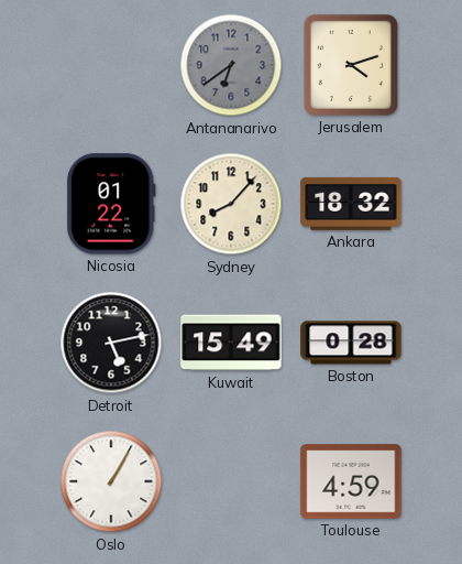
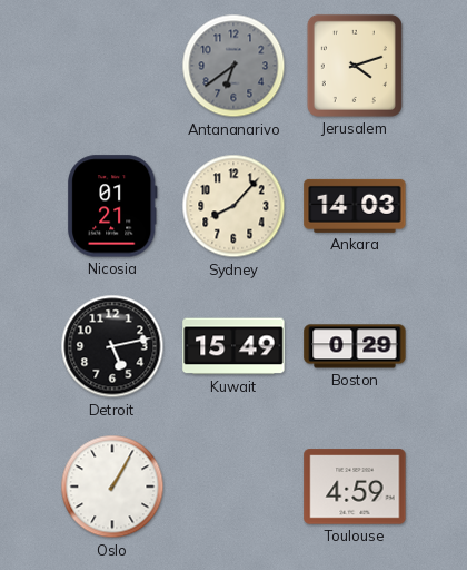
Nicosia: 01:22 -> 01:21
Ankara: 18:32 -> 14:03
Boston: 0:28 -> 0:29
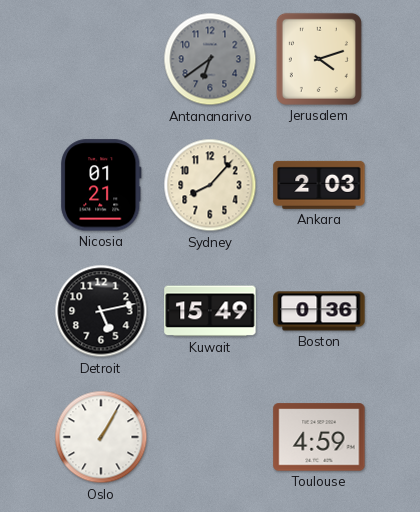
Ankara: 14:03 -> 2:03
Boston: 0:29 -> 0:36
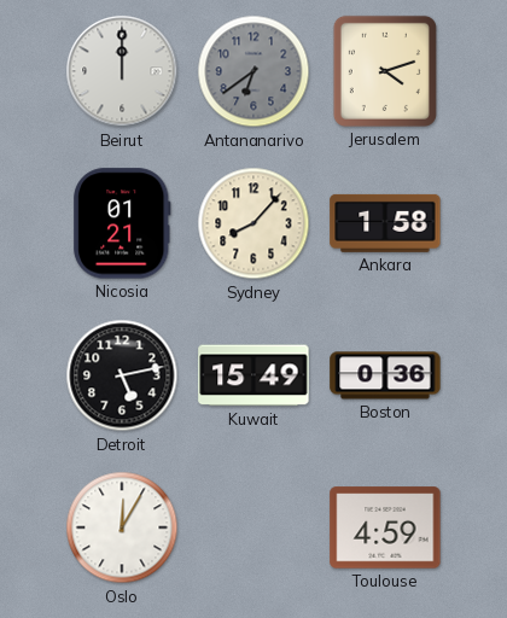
Beirut: none -> 12:00
Ankara: 2:03 -> 1:58
Oslo: 1:05 -> 12:05
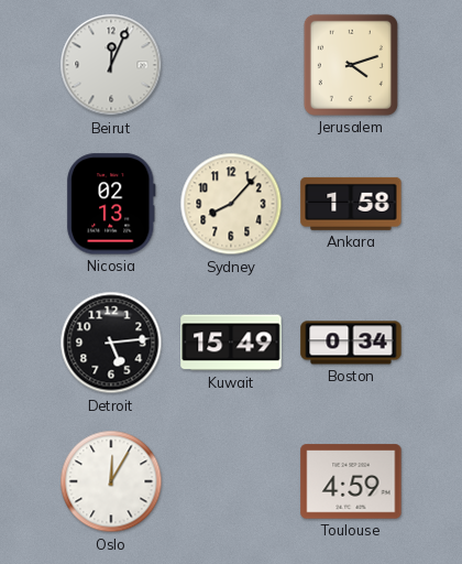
Beirut: 12:00 -> 12:04
Antananarivo: 6:39 -> none
Nicosia: 01:21 -> 02:13
Detroit: 5:13 -> 5:14
Boston: 0:36 -> 0:34
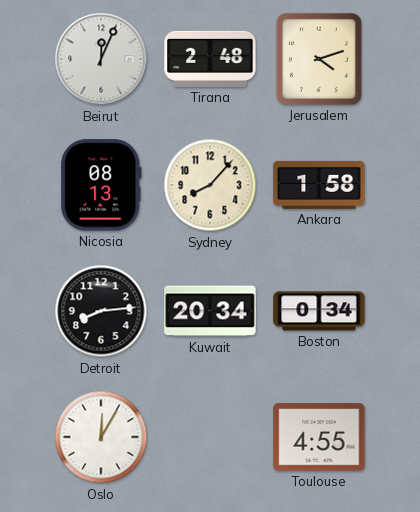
Tirana: none -> 2:48
Nicosia: 02:13 -> 08:13
Detroit: 5:14 -> 8:14
Kuwait: 15:49 -> 20:34
Toulouse: 4:59 -> 4:55
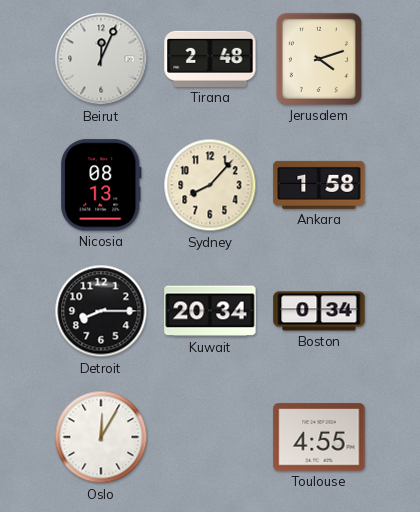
Detroit: 8:14 -> 8:15
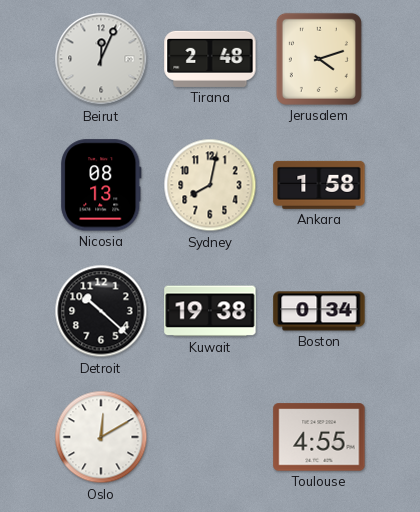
Sydney: 8:07 -> 8:02
Detroit: 8:15 -> 10:22
Kuwait: 20:34 -> 19:38
Oslo: 12:05 -> 12:10
